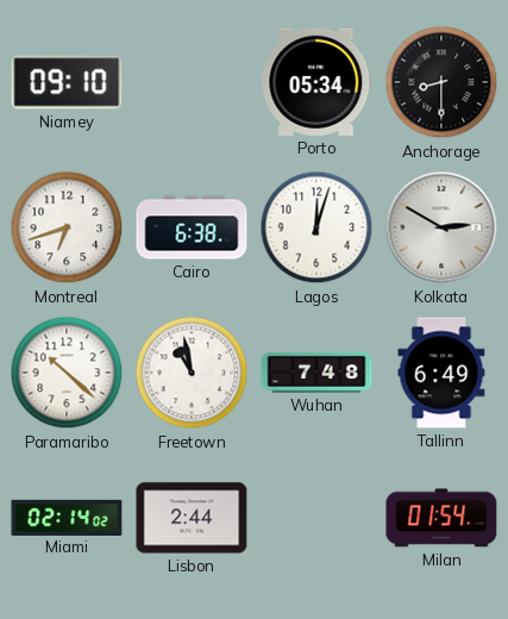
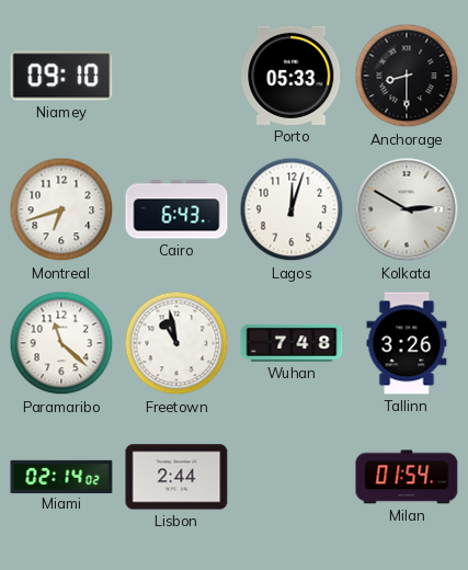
Porto: 05:34 -> 05:33
Cairo: 6:38 -> 6:43
Paramaribo: 10:22 -> 11:22
Tallinn: 6:49 -> 3:26
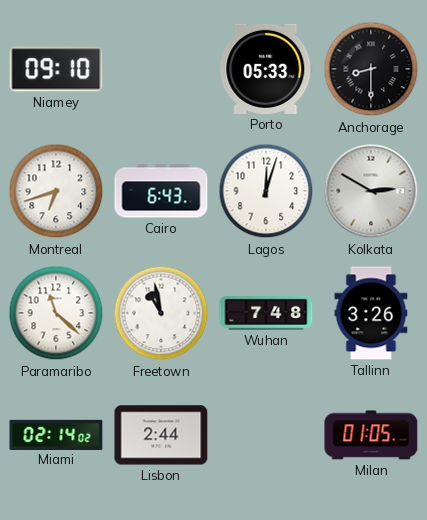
Milan: 01:54 -> 01:05
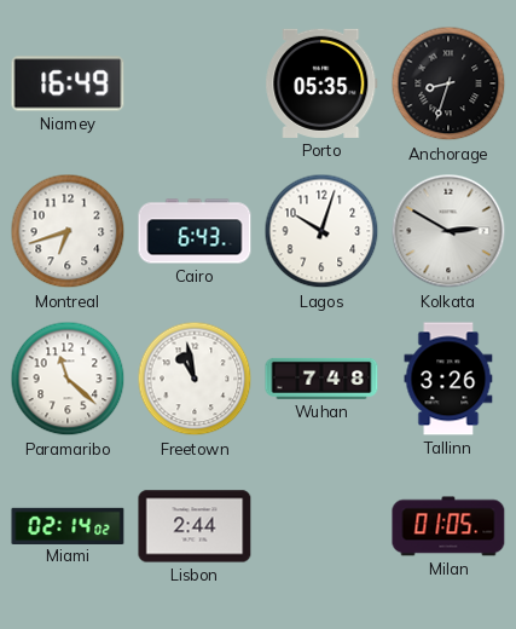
Niamey: 09:10 -> 16:49
Porto: 05:33 -> 05:35
Anchorage: 8:30 -> 8:33
Lagos: 12:03 -> 10:03
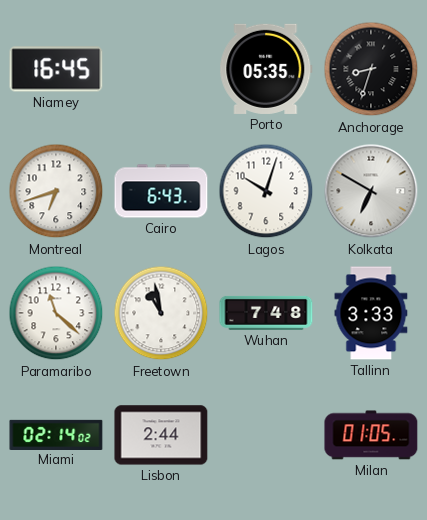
Niamey: 16:49 -> 16:45
Kolkata: 2:50 -> 6:50
Tallinn: 3:26 -> 3:33
